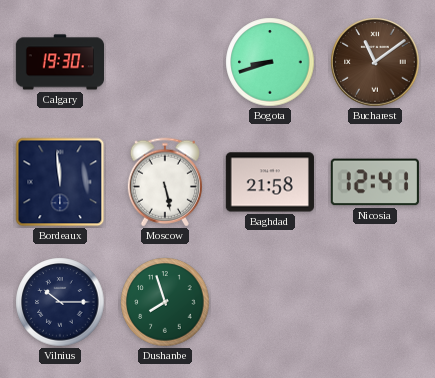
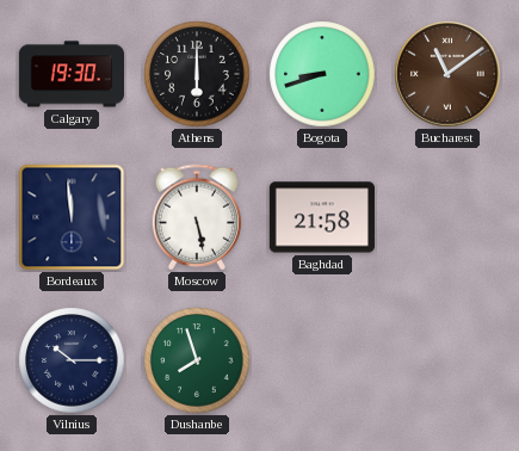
Athens: none -> 6:00
Nicosia: 12:41 -> none
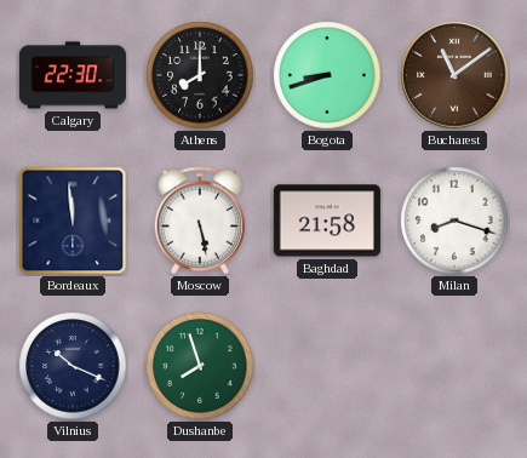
Calgary: 19:30 -> 22:30
Athens: 6:00 -> 8:00
Milan: none -> 8:18
Vilnius: 10:15 -> 10:19
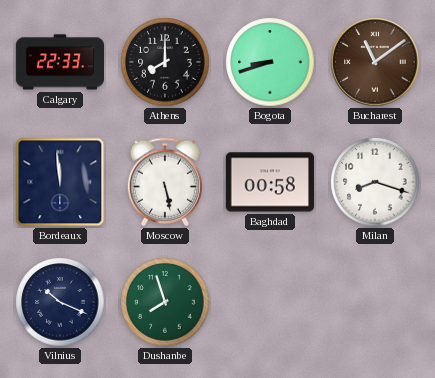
Calgary: 22:30 -> 22:33
Baghdad: 21:58 -> 00:58
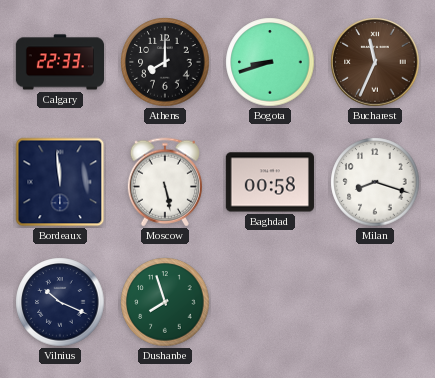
Bucharest: 11:09 -> 11:34
